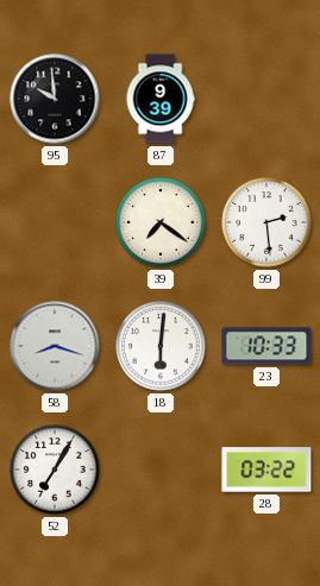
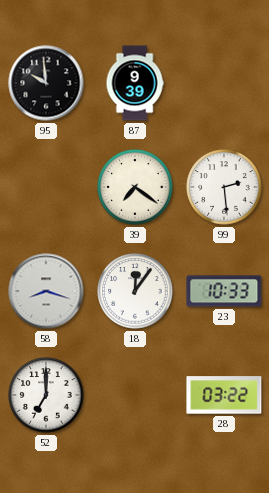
18: 6:01 -> 12:06
52: 7:05 -> 7:00
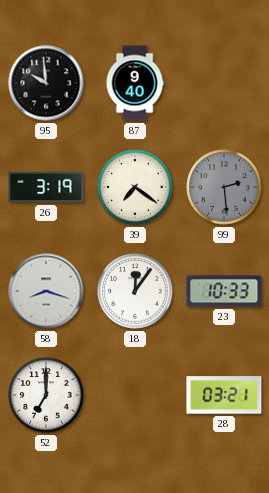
87: 9:39 -> 9:40
26: none -> 3:19
99 dial: white -> grey
28: 03:22 -> 03:21
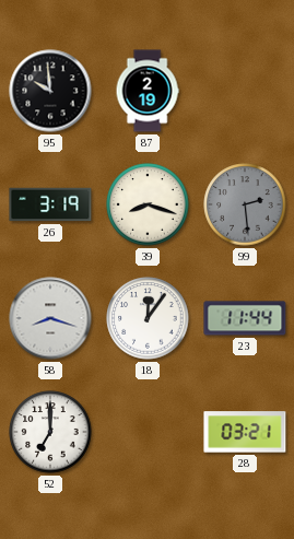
87: 9:40 -> 2:19
39: 7:21 -> 8:18
23: 10:33 -> 11:44
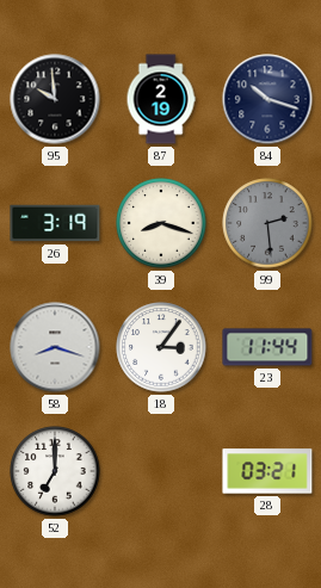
84: none -> 10:18
18: 12:06 -> 3:06
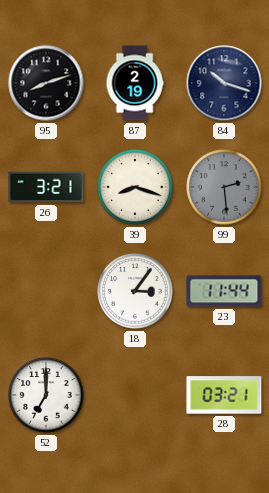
95: 9:59 -> 8:12
26: 3:19 -> 3:21
58: 8:18 -> none
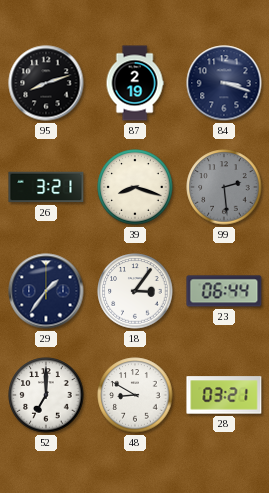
84: 10:18 -> 3:18
29: none -> 1:36
23: 11:44 -> 06:44
48: none -> 8:50
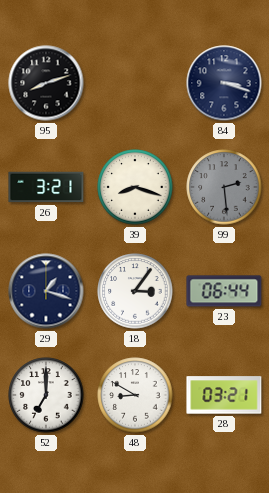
87: 2:19 -> none
29: 1:36 -> 1:18
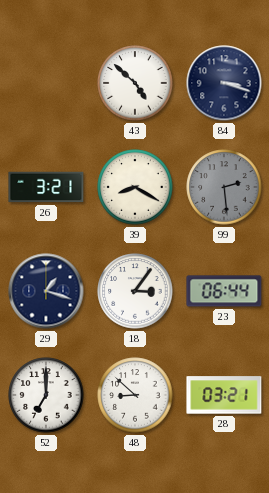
95: 8:12 -> none
43: none -> 4:52
39: 8:18 -> 8:20
48: 8:50 -> 8:52
